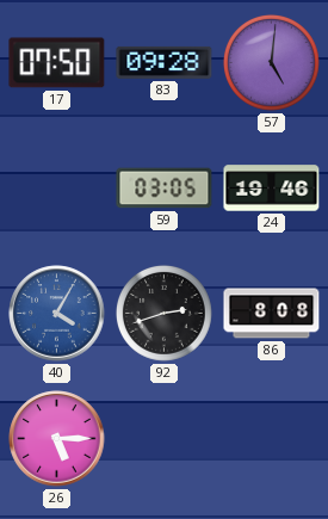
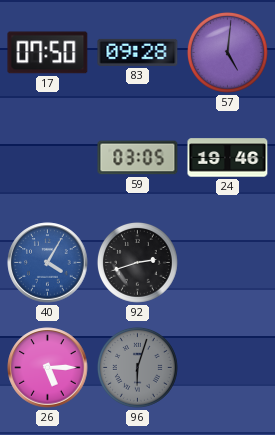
86: 8:08 -> none
96: none -> 6:03
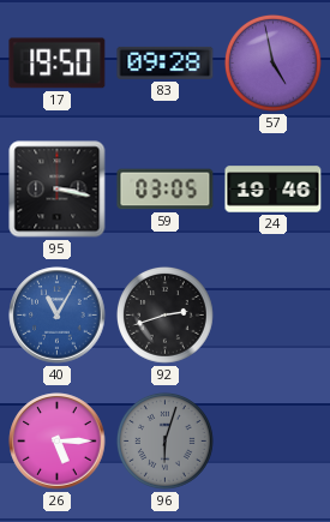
17: 07:50 -> 19:50
57: 5:01 -> 4:58
95: none -> 3:17
40: 4:05 -> 11:05
